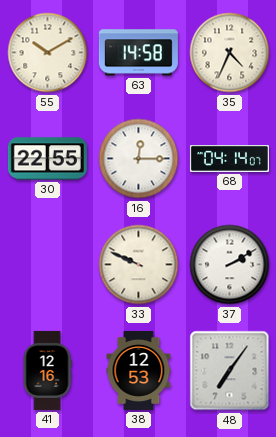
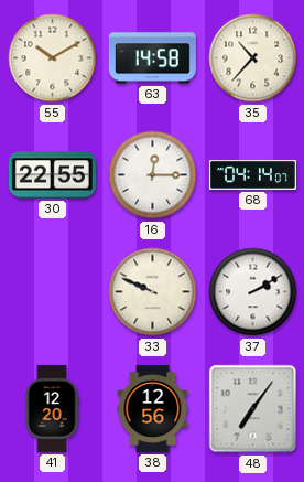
35: 4:34 -> 10:37
41: 12:16 -> 12:20
38: 12:53 -> 12:56
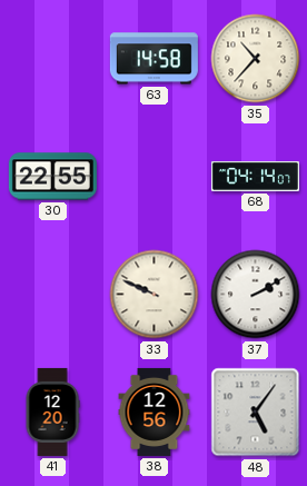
55: 10:10 -> none
16: 12:15 -> none
48: 7:06 -> 5:06
